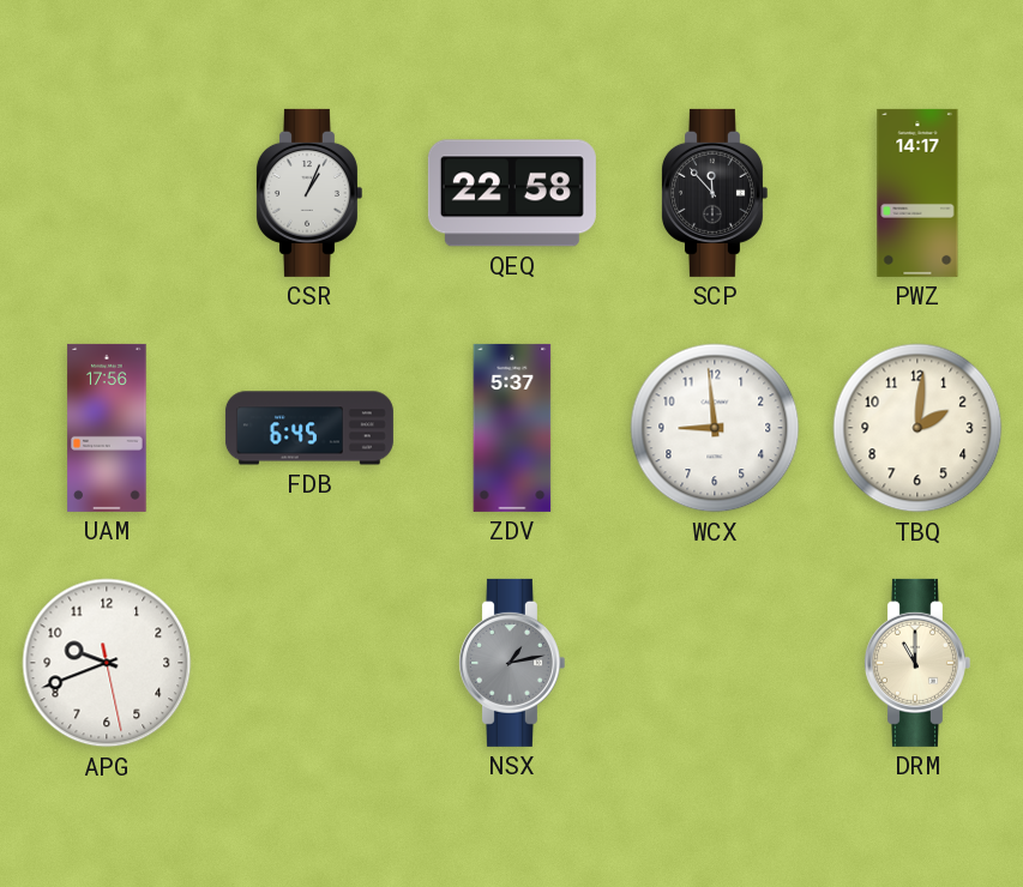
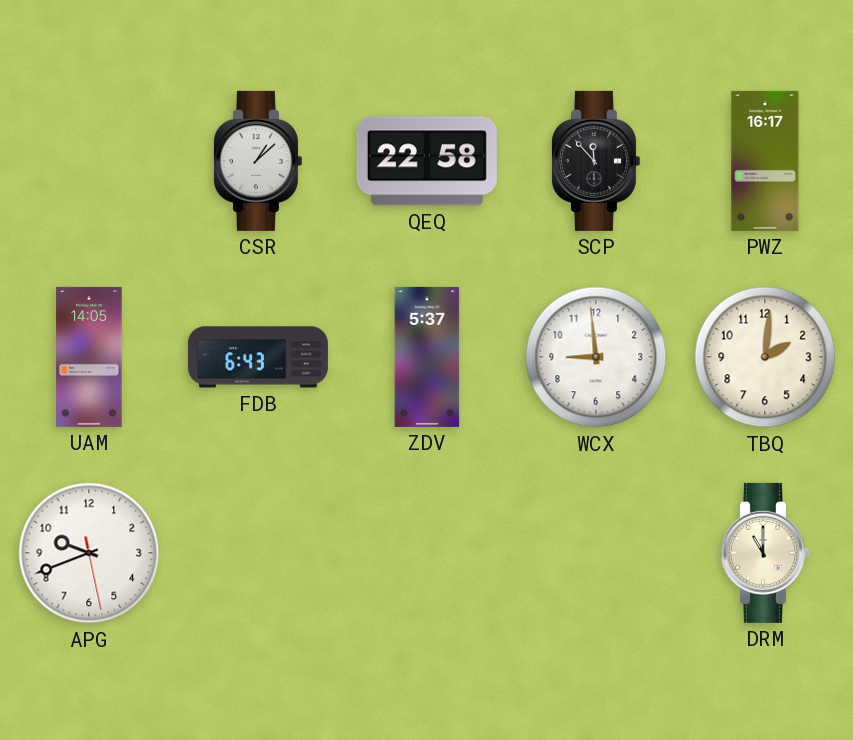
CSR: 1:04 -> 1:08
PWZ: 14:17 -> 16:17
UAM: 17:56 -> 14:05
FDB: 6:45 -> 6:43
NSX: 1:13 -> none
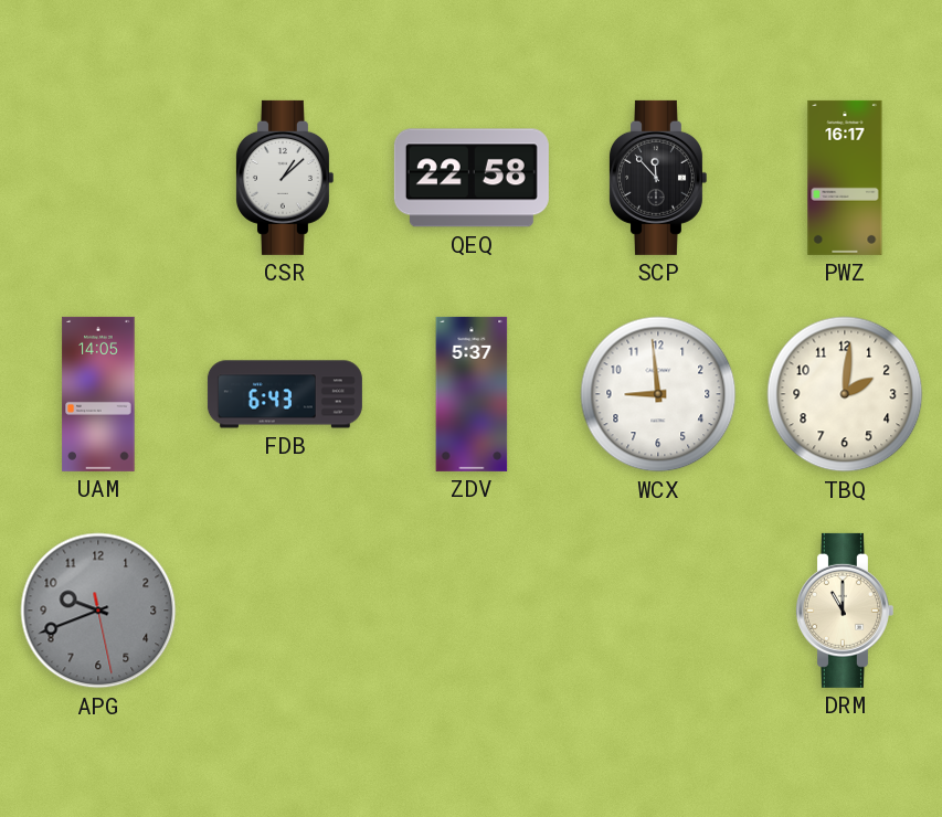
APG dial: white -> grey
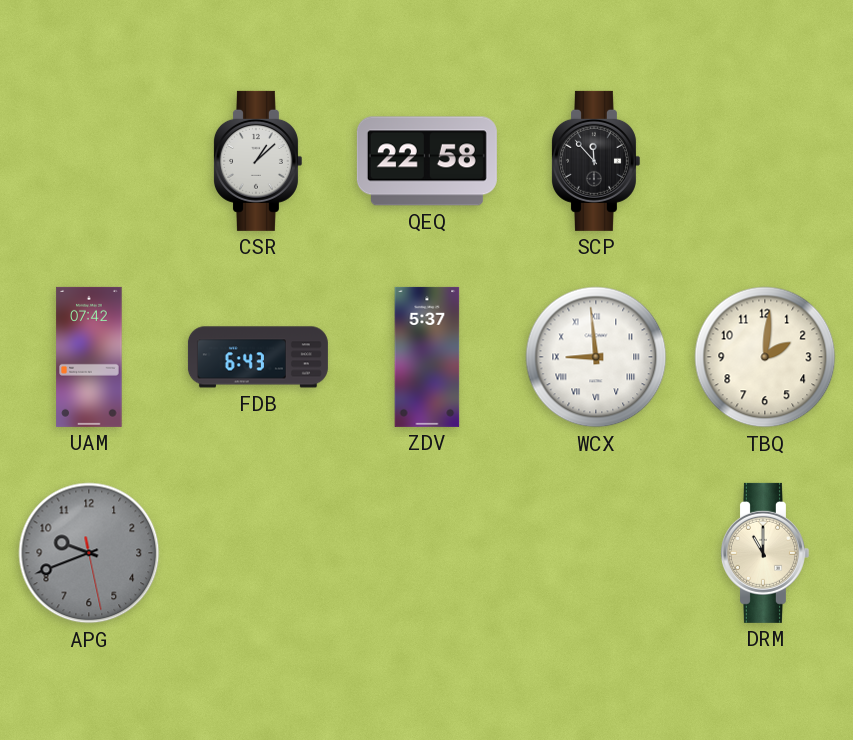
PWZ: 16:17 -> none
UAM: 14:05 -> 07:42
WCX numerals: Arabic -> Roman
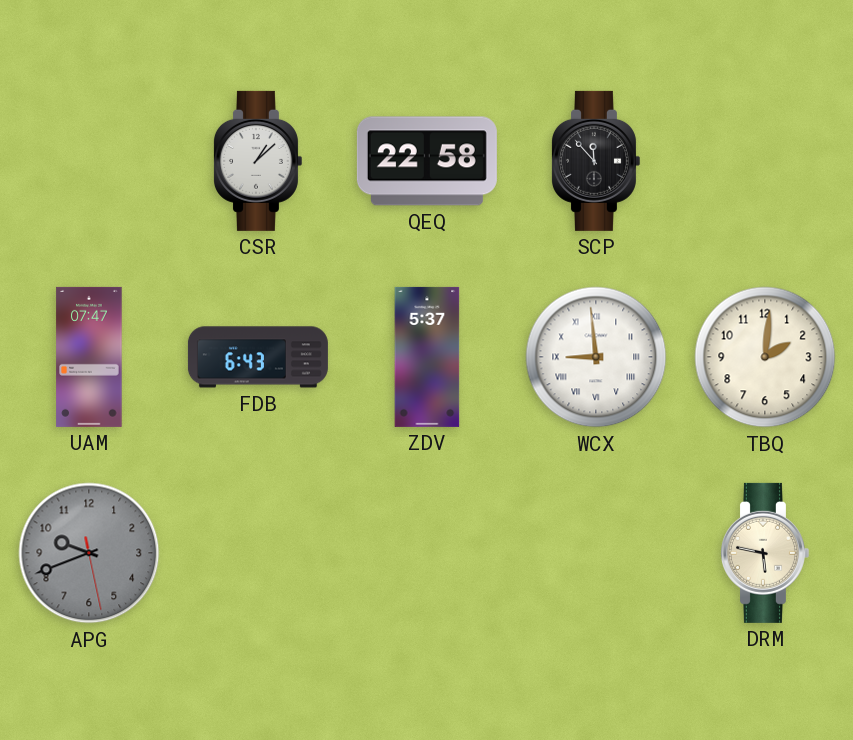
UAM: 07:42 -> 07:47
DRM: 11:00 -> 5:47
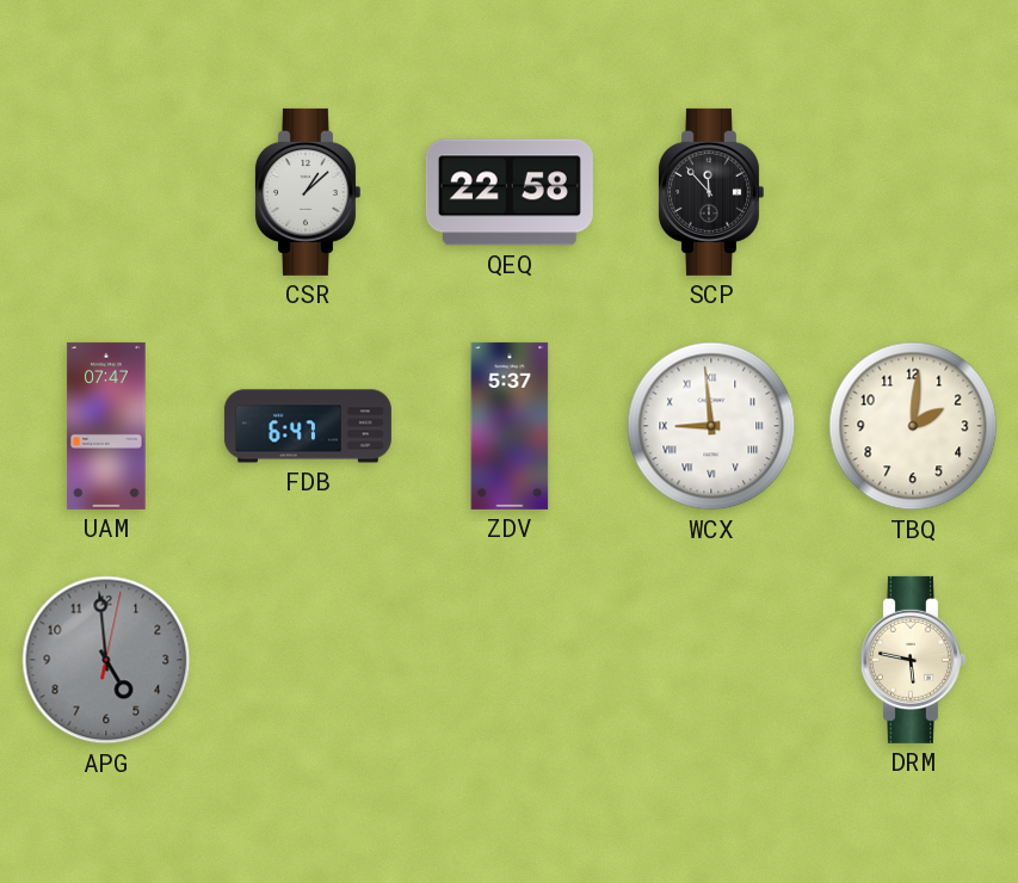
FDB: 6:43 -> 6:47
APG: 9:41 -> 4:59
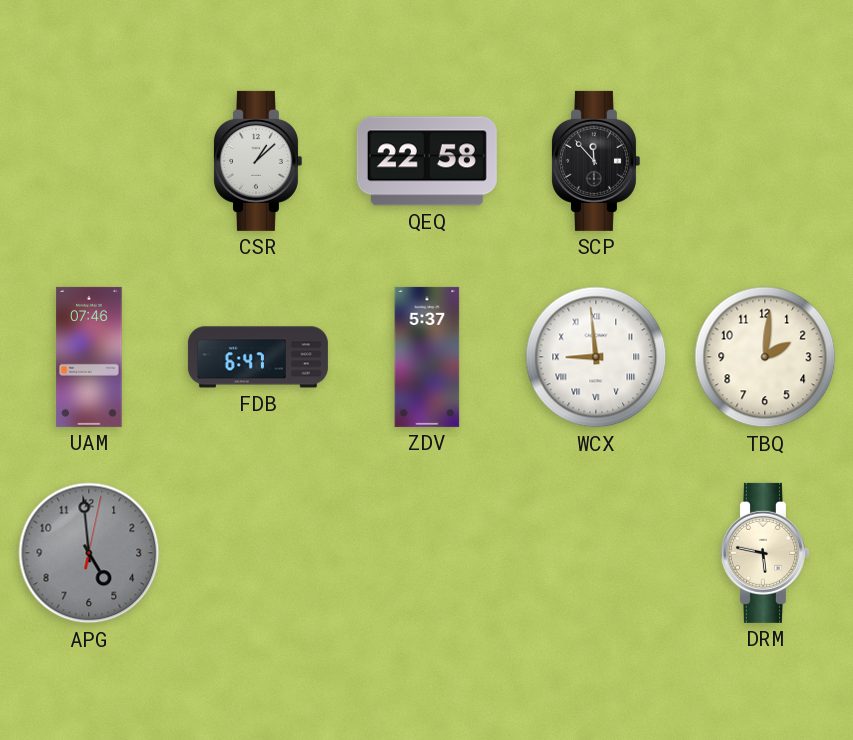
UAM: 07:47 -> 07:46
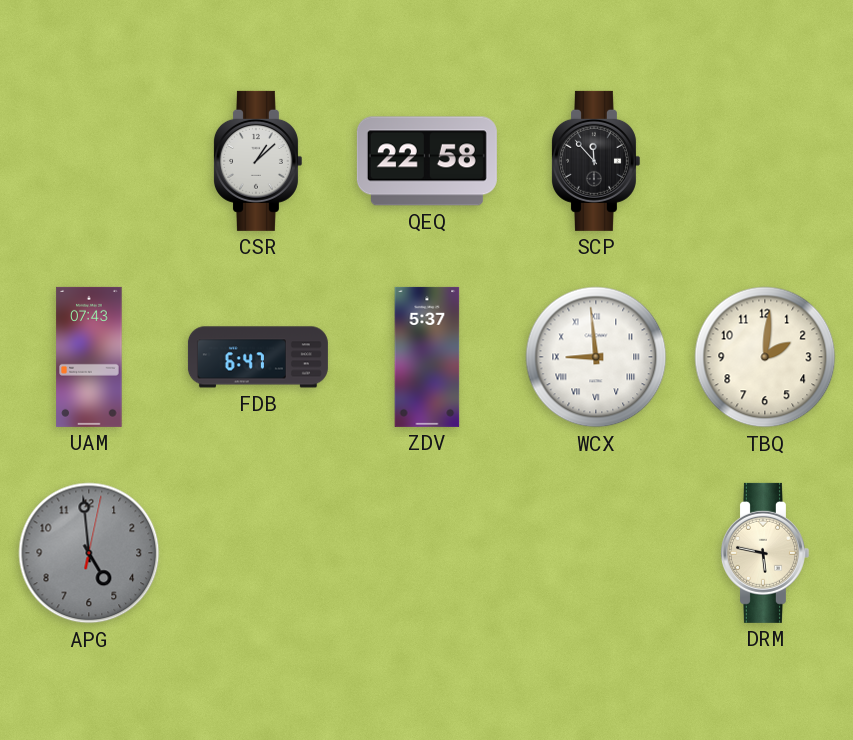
UAM: 07:46 -> 07:43
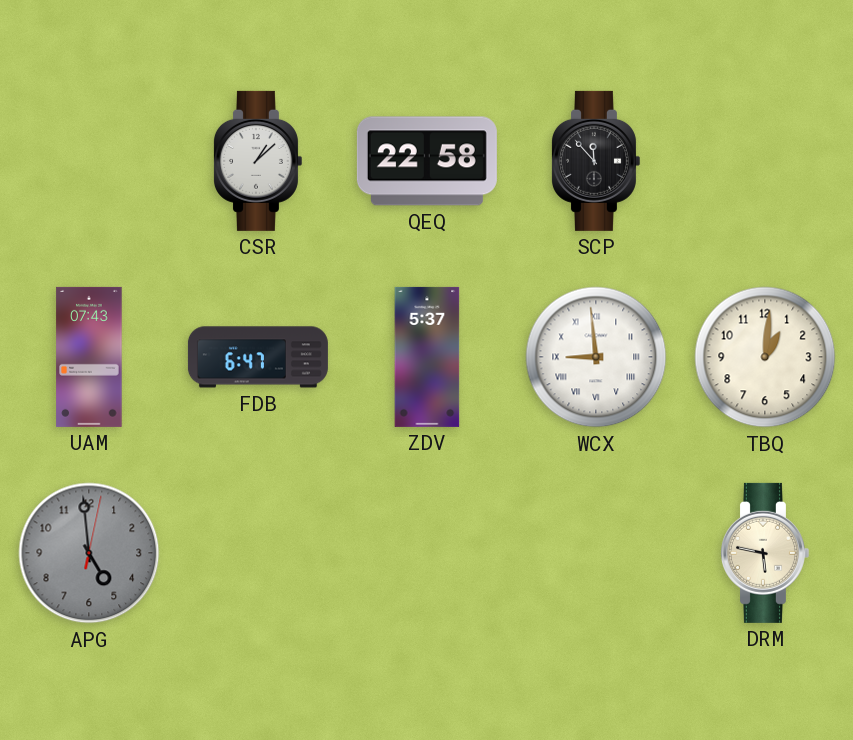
TBQ: 2:01 -> 1:01
